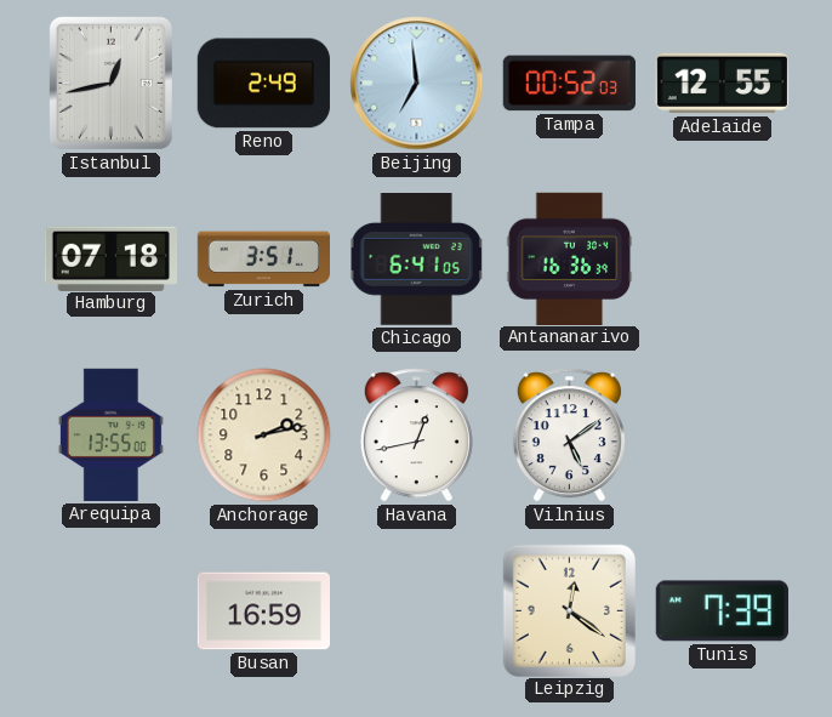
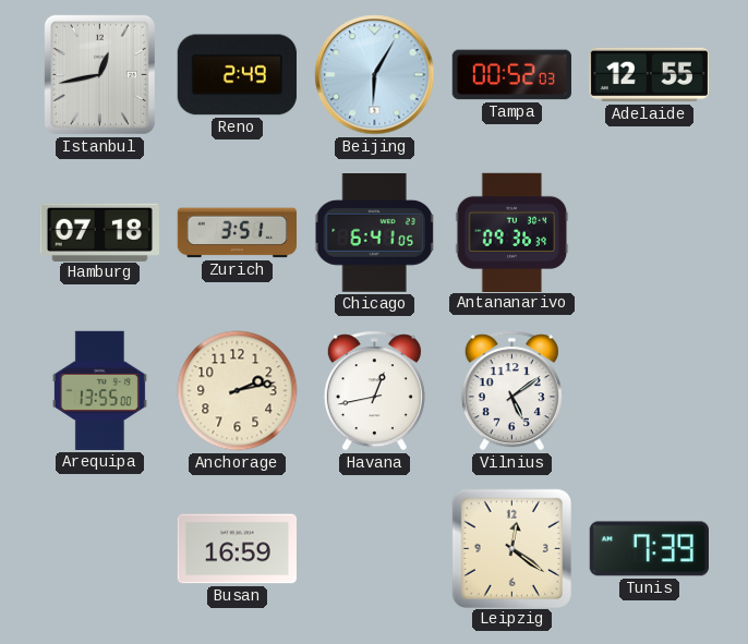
Beijing: 6:59 -> 6:05
Antananarivo: 16:36 -> 09:36
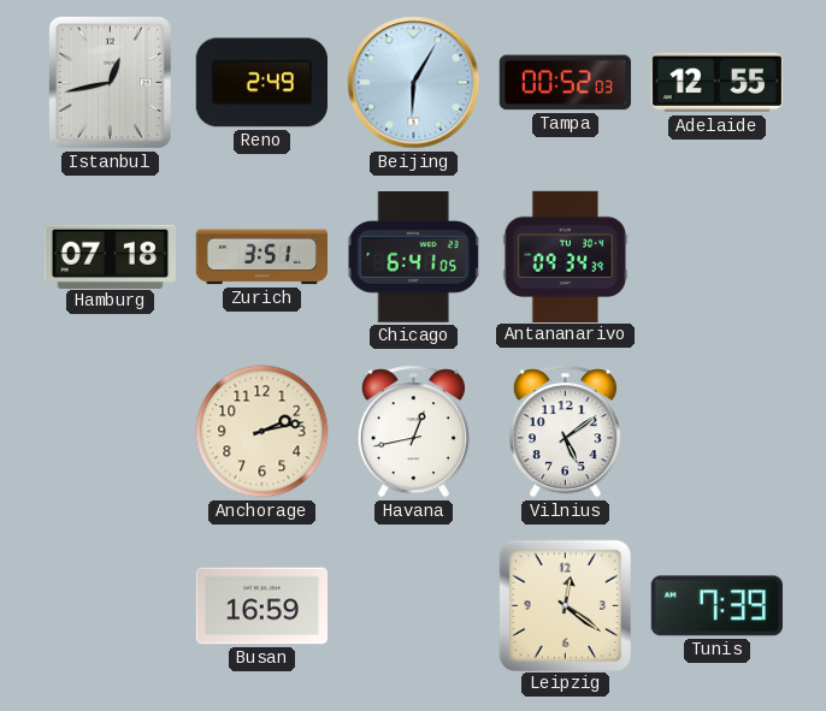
Antananarivo: 09:36 -> 09:34
Arequipa: 13:55 -> none
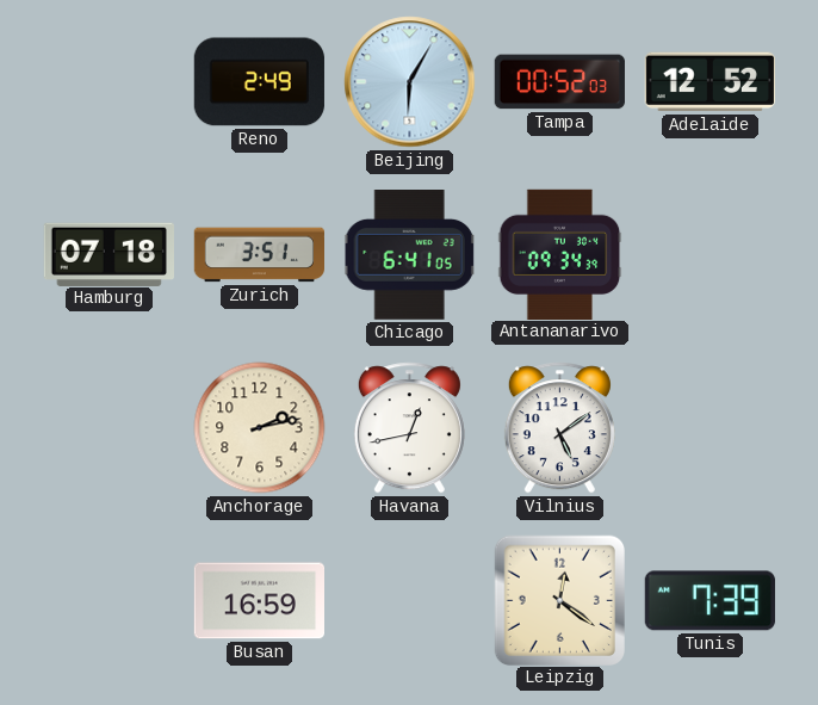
Istanbul: 12:43 -> none
Adelaide: 12:55 -> 12:52
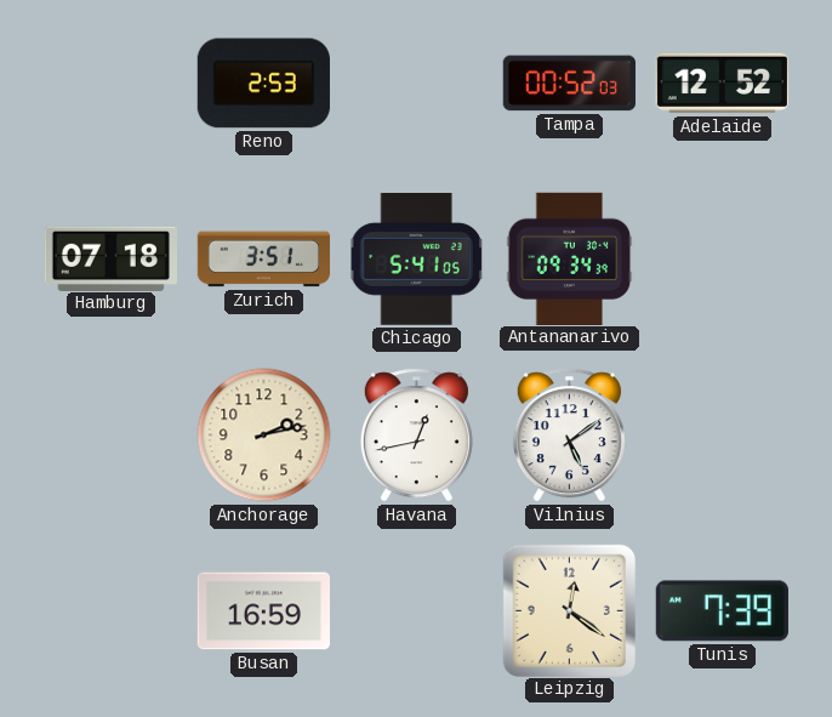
Reno: 2:49 -> 2:53
Beijing: 6:05 -> none
Chicago: 6:41 -> 5:41
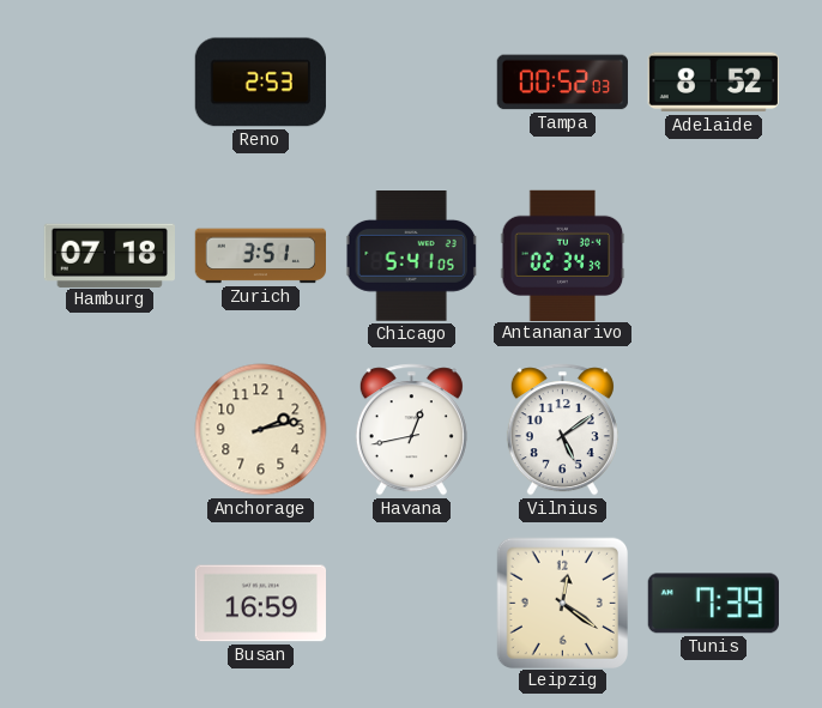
Adelaide: 12:52 -> 8:52
Antananarivo: 09:34 -> 02:34
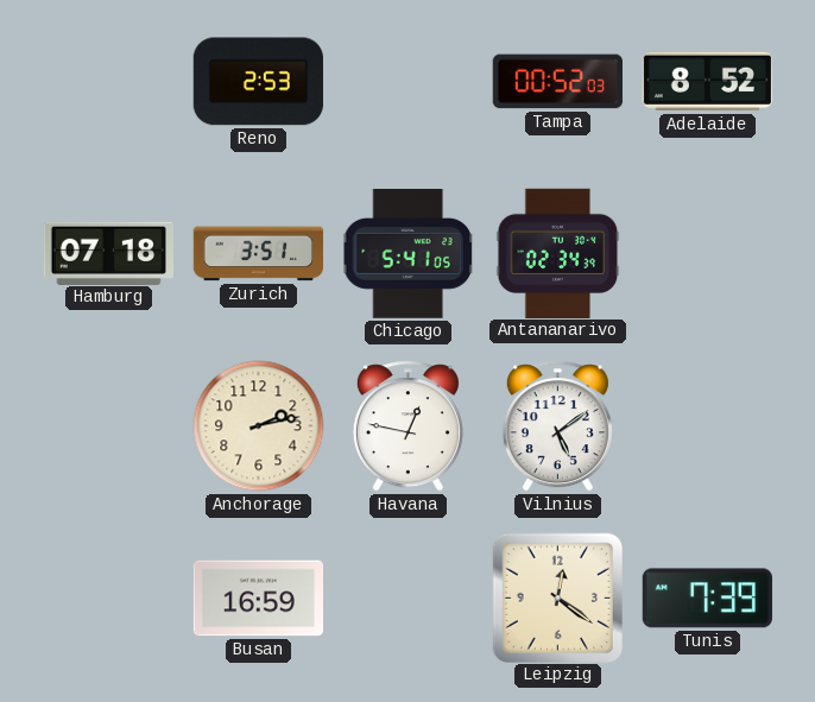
Havana: 12:43 -> 12:47
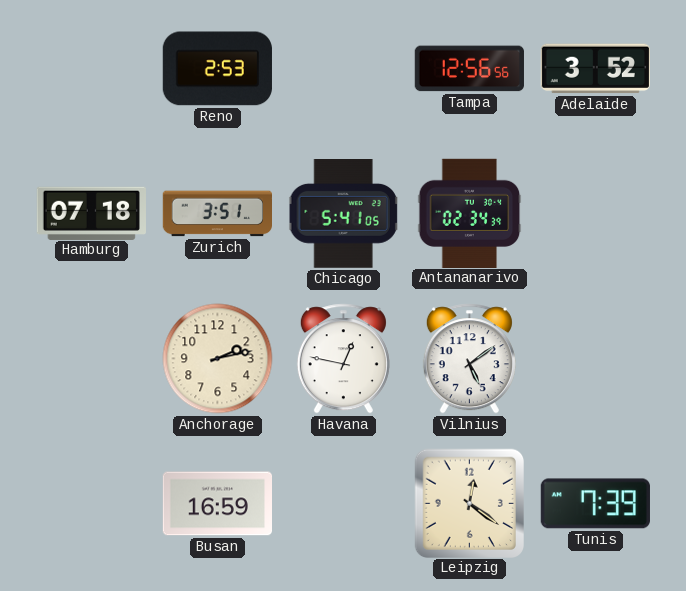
Tampa: 00:52 -> 12:56
Adelaide: 8:52 -> 3:52
